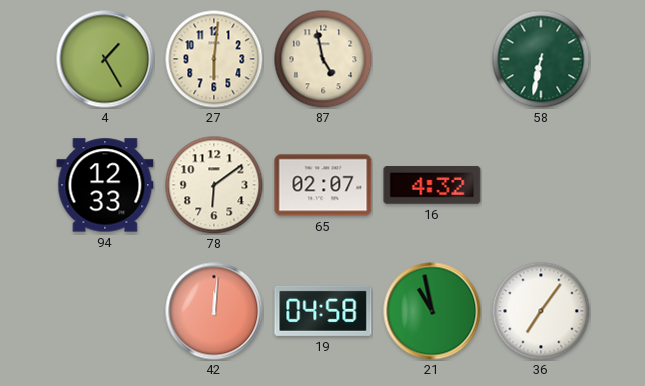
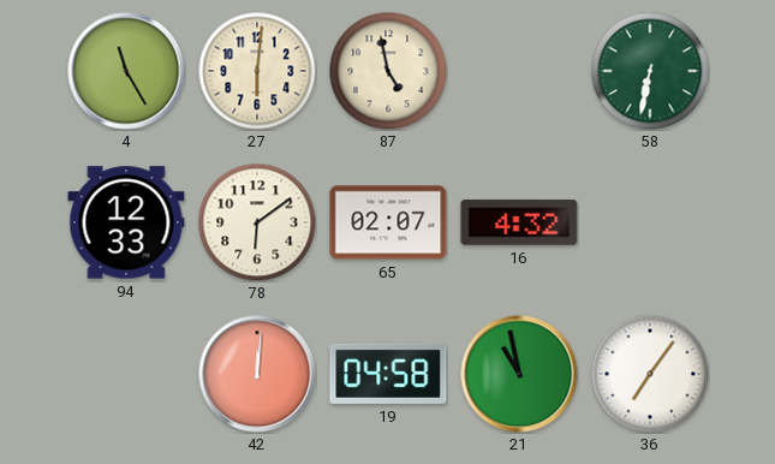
4: 1:25 -> 11:25
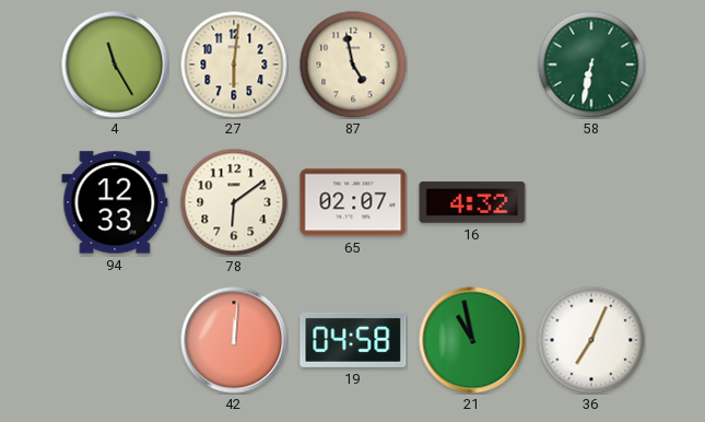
36: 7:06 -> 7:04
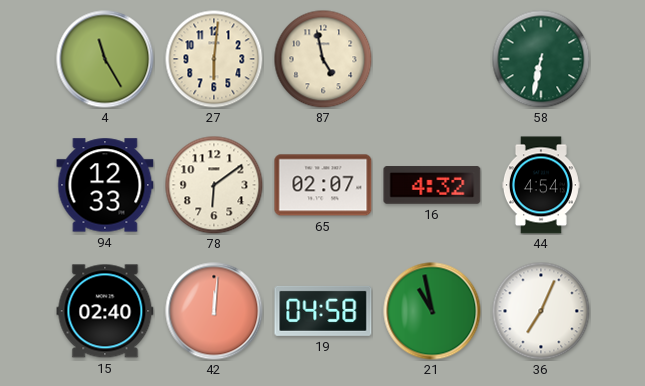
44: none -> 4:54
15: none -> 02:40
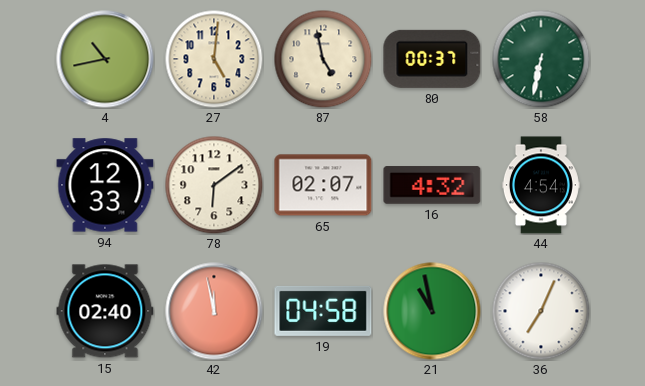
4: 11:25 -> 10:43
27: 6:01 -> 5:01
80: none -> 00:37
42: 12:01 -> 11:58
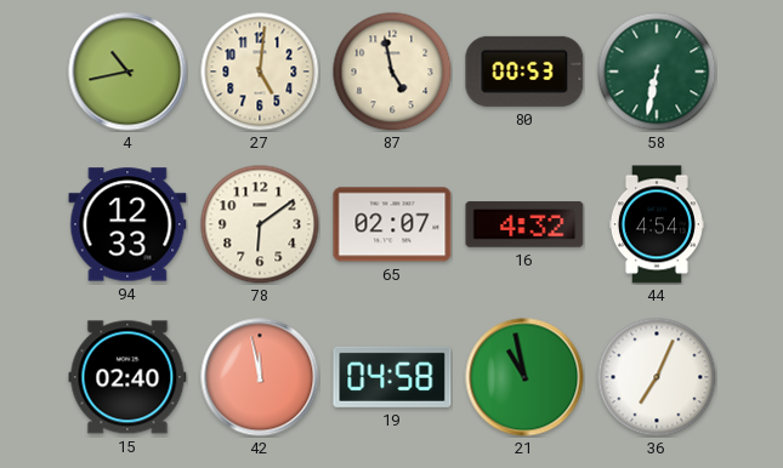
80: 00:37 -> 00:53
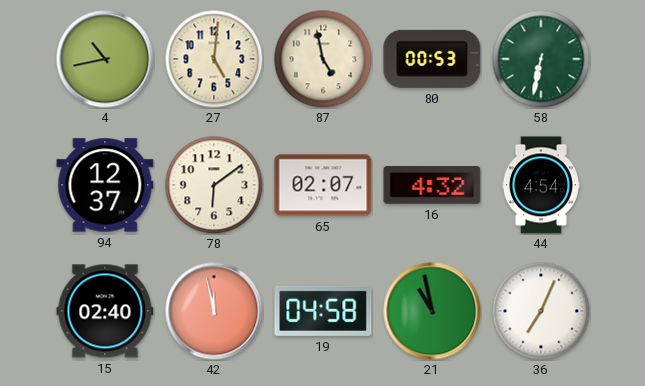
94: 12:33 -> 12:37
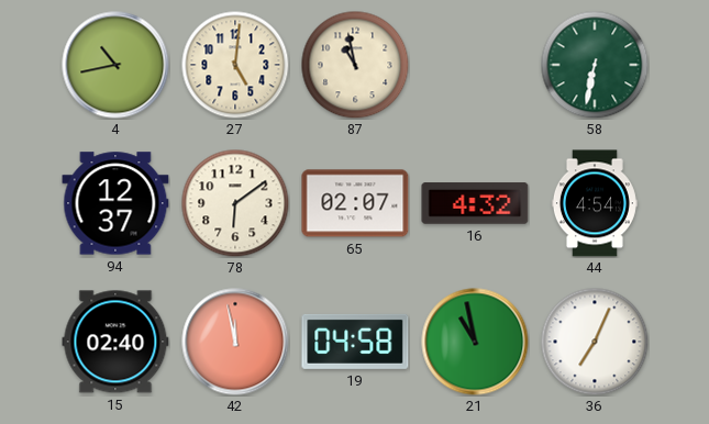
87: 4:58 -> 10:58
80: 00:53 -> none
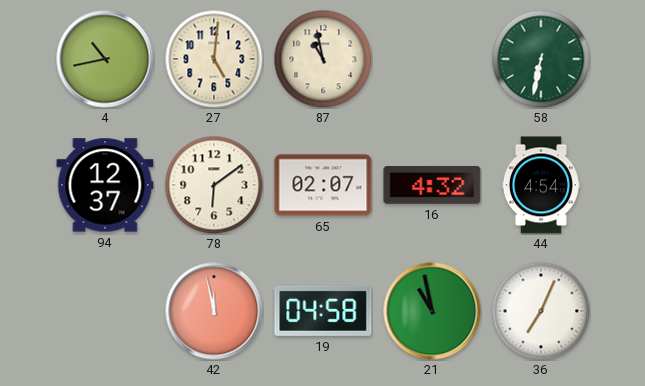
15: 02:40 -> none
